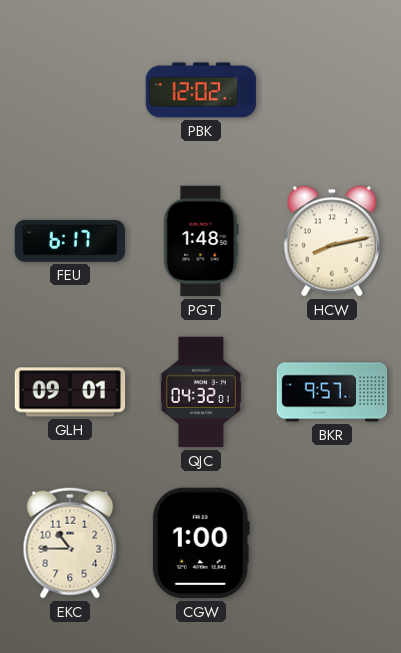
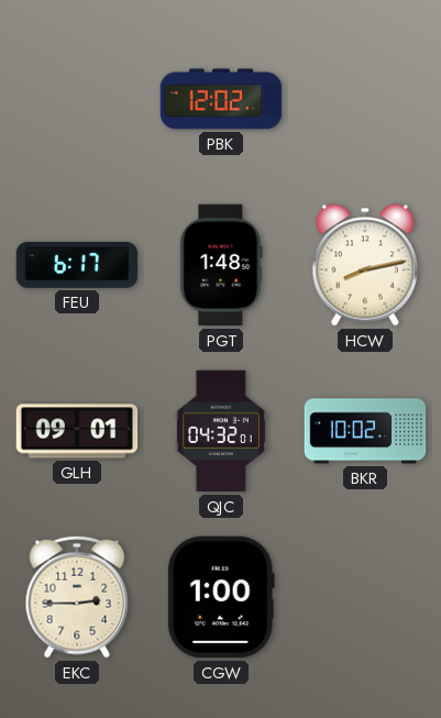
BKR: 9:57 -> 10:02
EKC: 10:45 -> 2:45
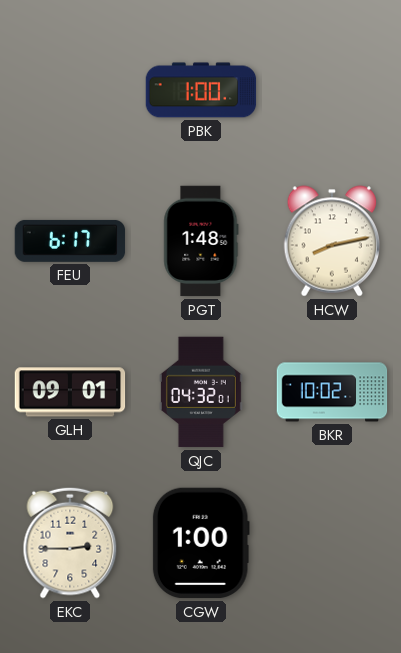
PBK: 12:02 -> 1:00
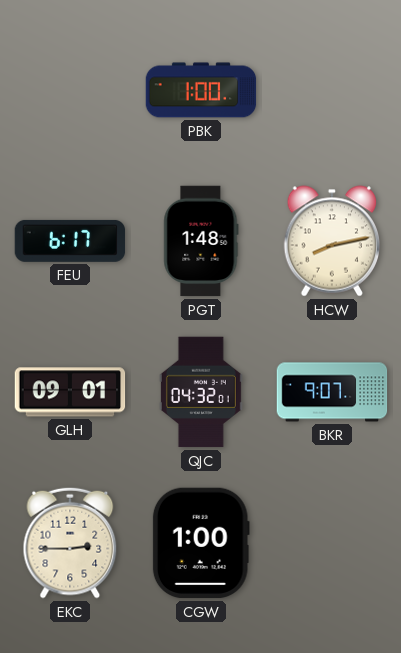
BKR: 10:02 -> 9:07
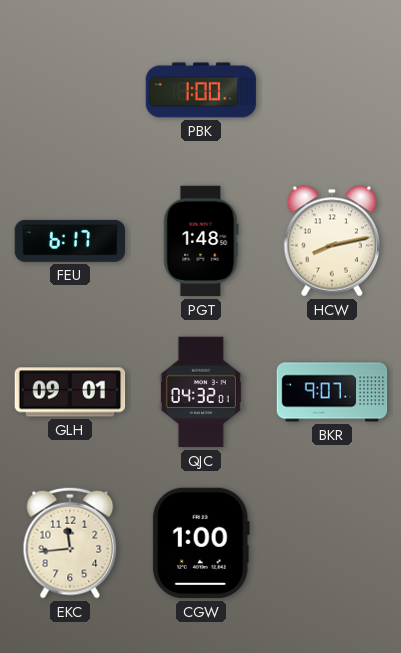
EKC: 2:45 -> 11:44
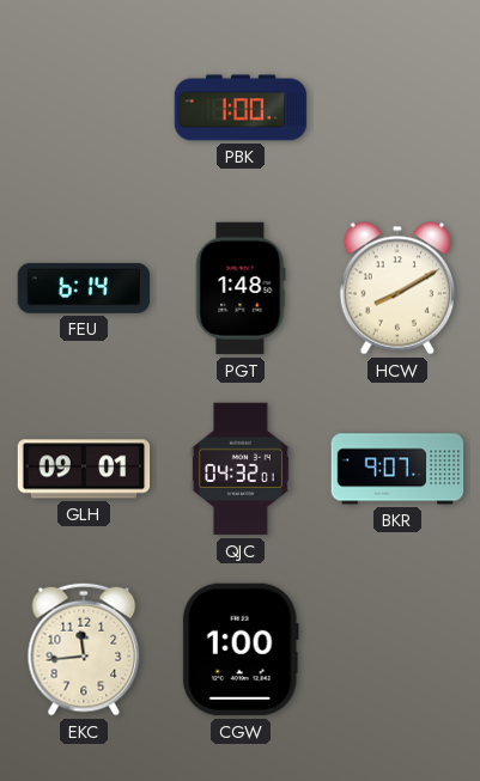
FEU: 6:17 -> 6:14
HCW: 8:13 -> 8:10
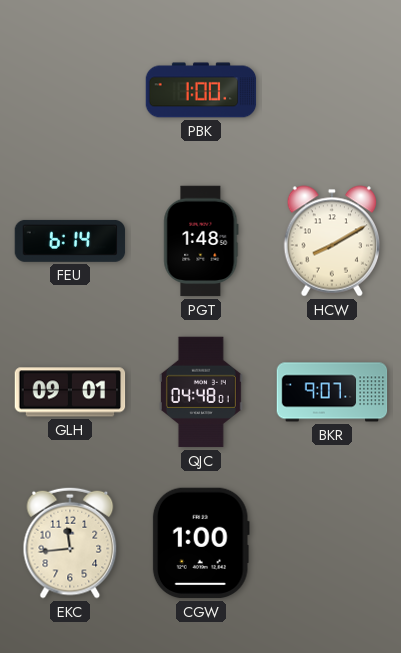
QJC: 04:32 -> 04:48
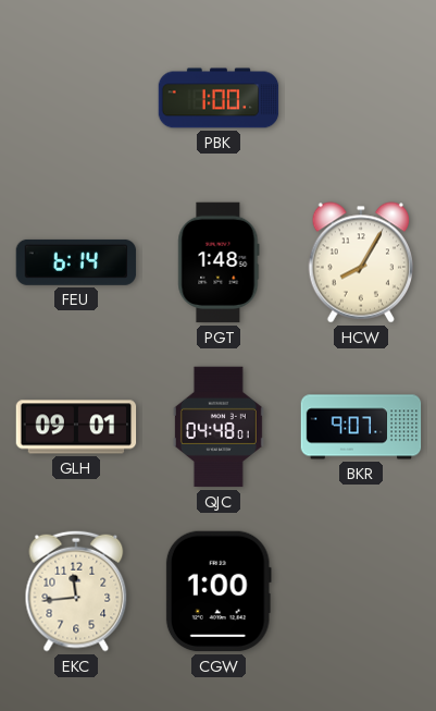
HCW: 8:10 -> 8:05
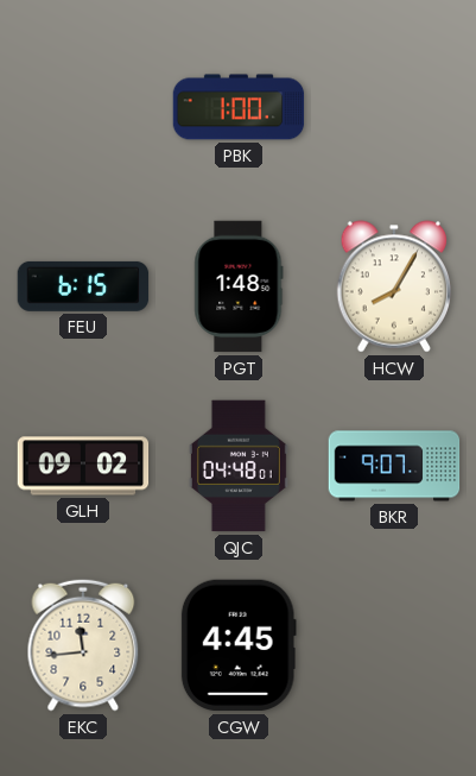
FEU: 6:14 -> 6:15
GLH: 09:01 -> 09:02
CGW: 1:00 -> 4:45
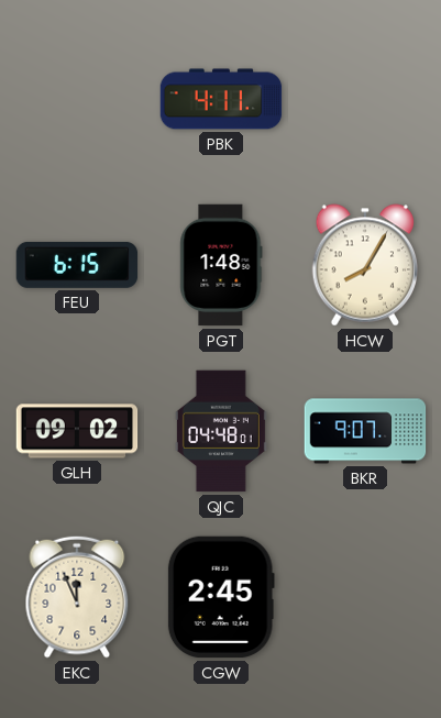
PBK: 1:00 -> 4:11
EKC: 11:44 -> 11:56
CGW: 4:45 -> 2:45
